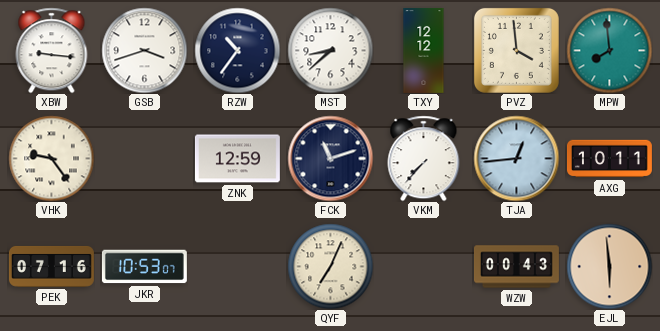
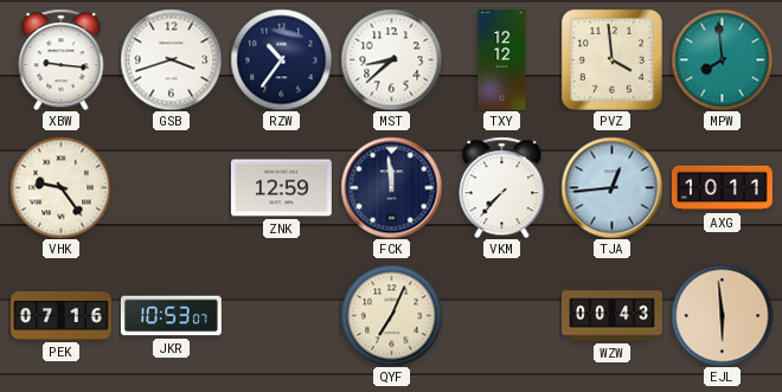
FCK: 11:12 -> 11:59
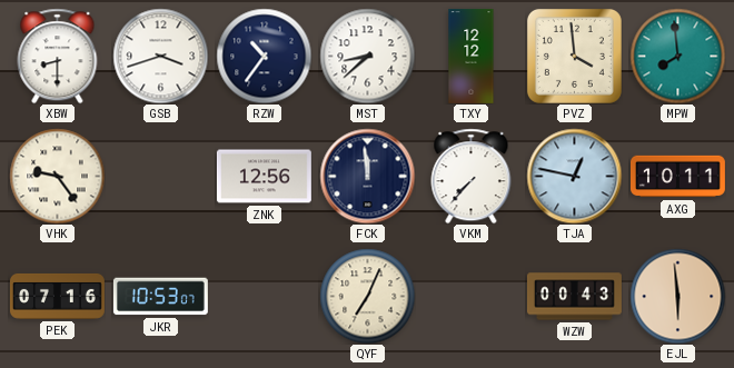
XBW: 9:16 -> 8:30
ZNK: 12:59 -> 12:56
TJA: 12:44 -> 12:47
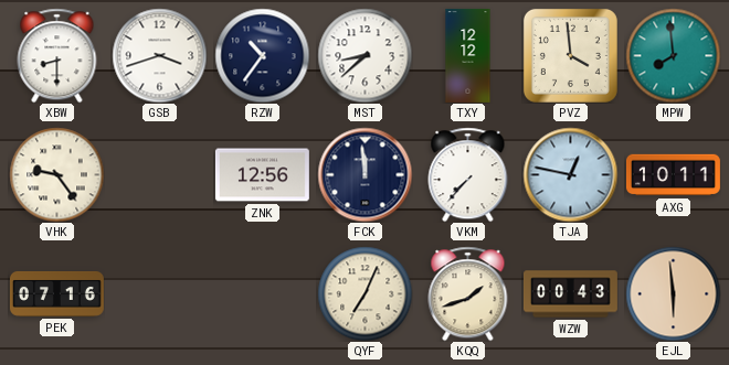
JKR: 10:53 -> none
KQQ: none -> 1:42
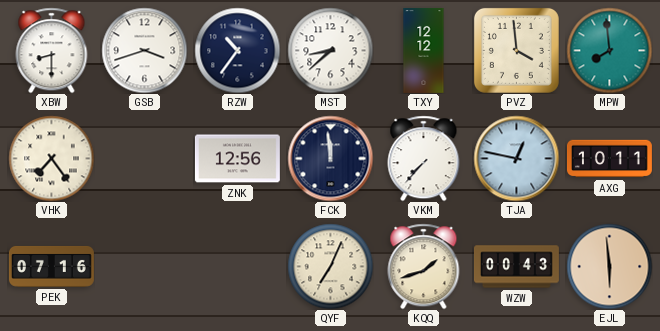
VHK: 9:24 -> 7:24
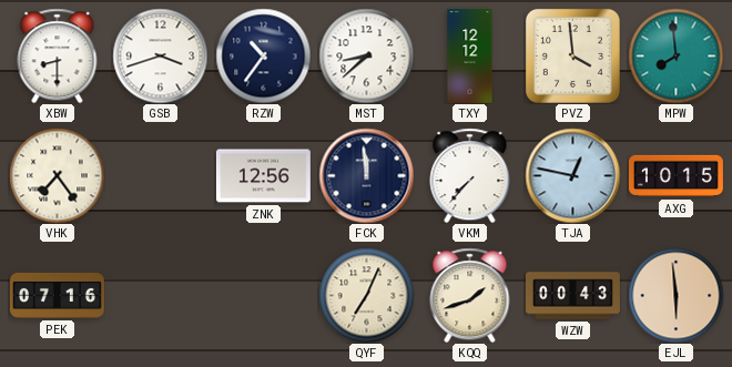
AXG: 10:11 -> 10:15
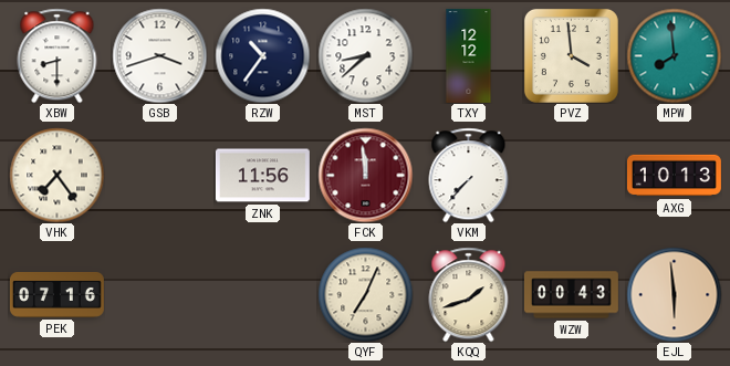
ZNK: 12:56 -> 11:56
FCK dial: navy -> burgundy
TJA: 12:47 -> none
AXG: 10:15 -> 10:13
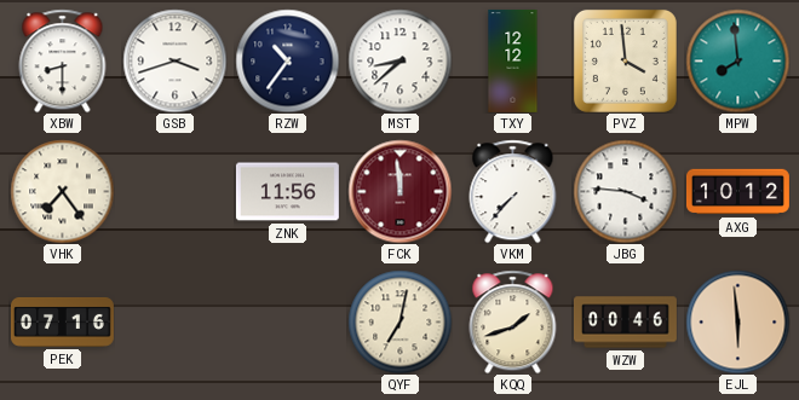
JBG: none -> 3:46
AXG: 10:13 -> 10:12
QYF: 7:04 -> 7:02
WZW: 00:43 -> 00:46
